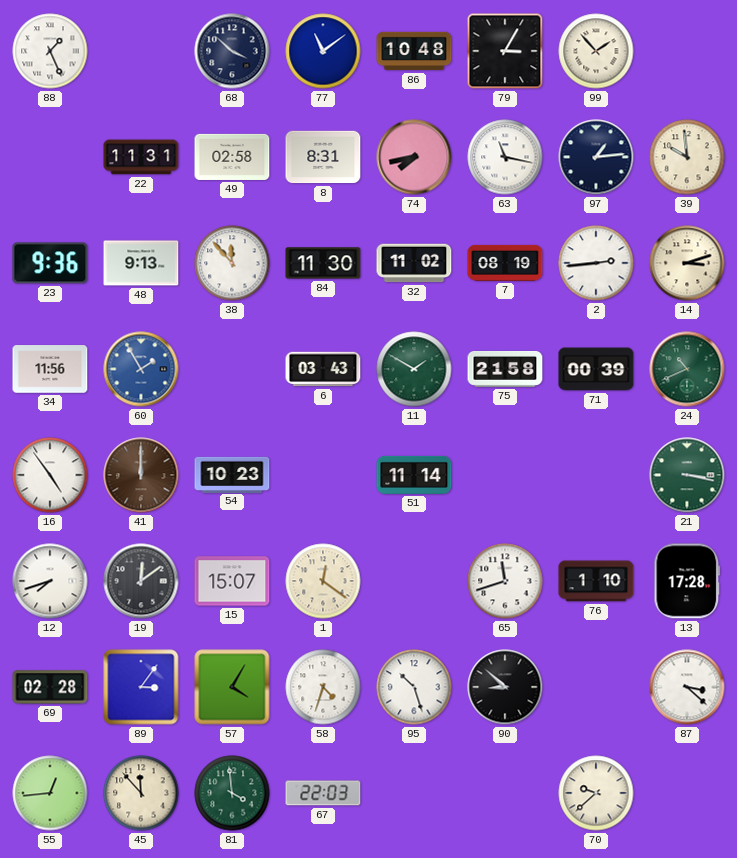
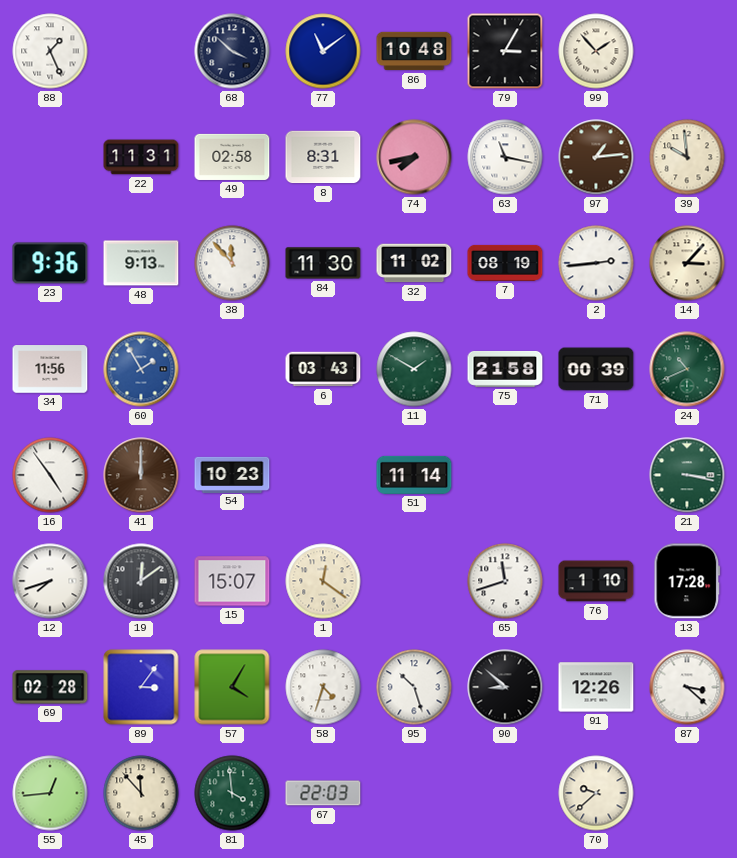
97 dial: navy -> brown
14: 3:12 -> 3:07
91: none -> 12:26
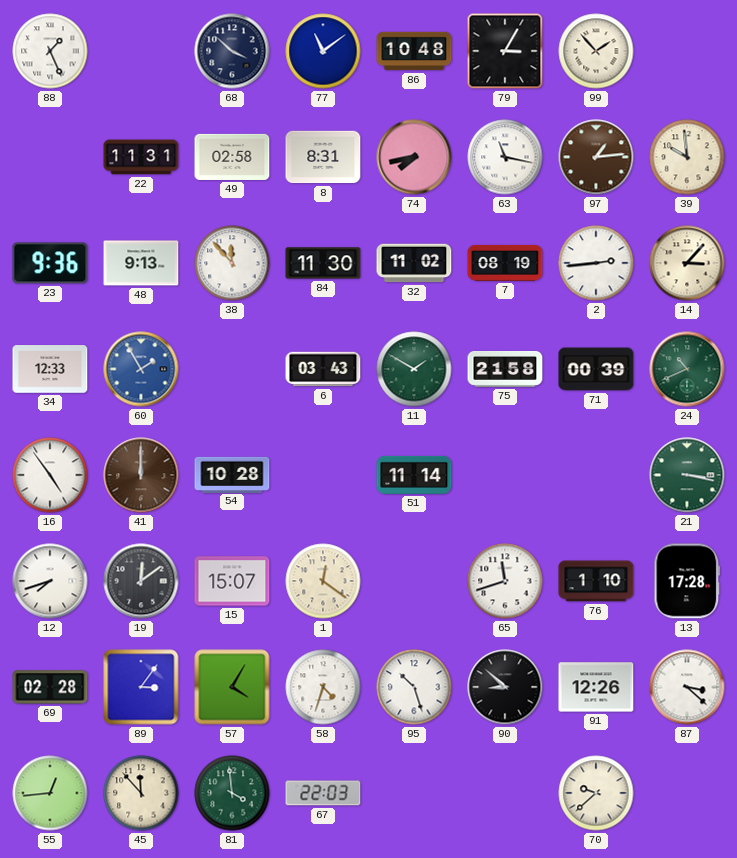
34: 11:56 -> 12:33
54: 10:23 -> 10:28
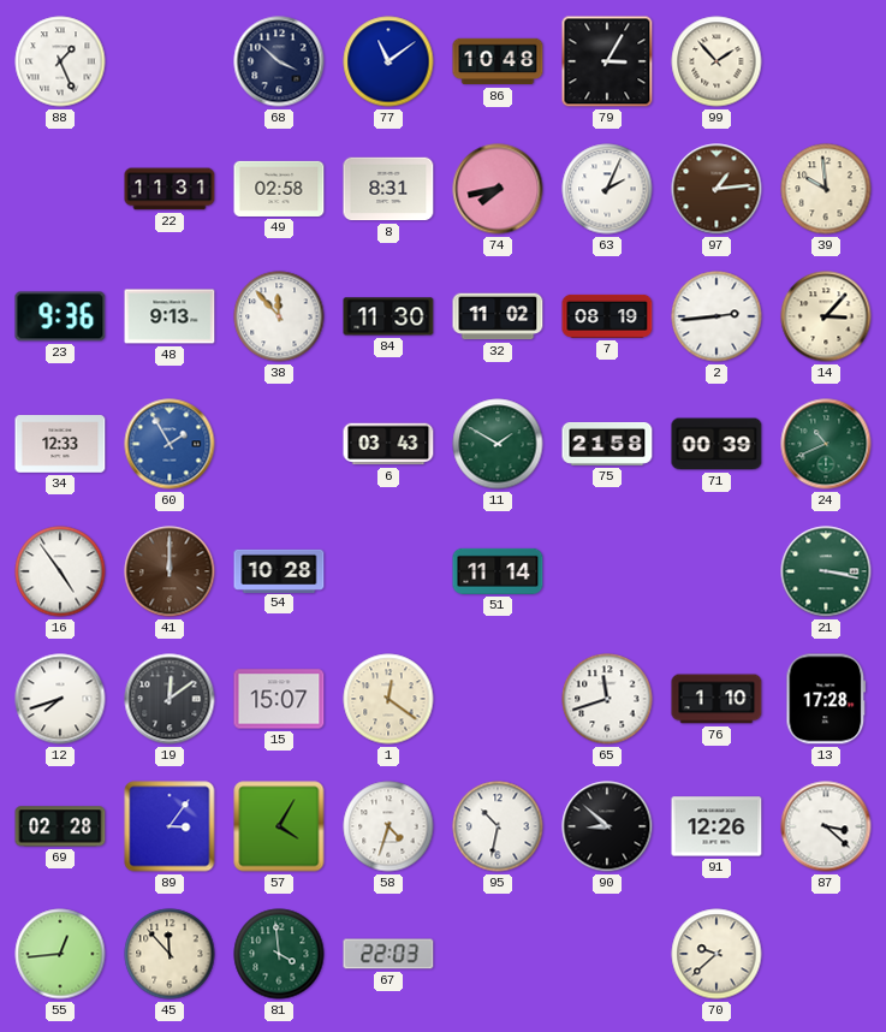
63: 11:17 -> 2:04
95: 10:27 -> 10:32
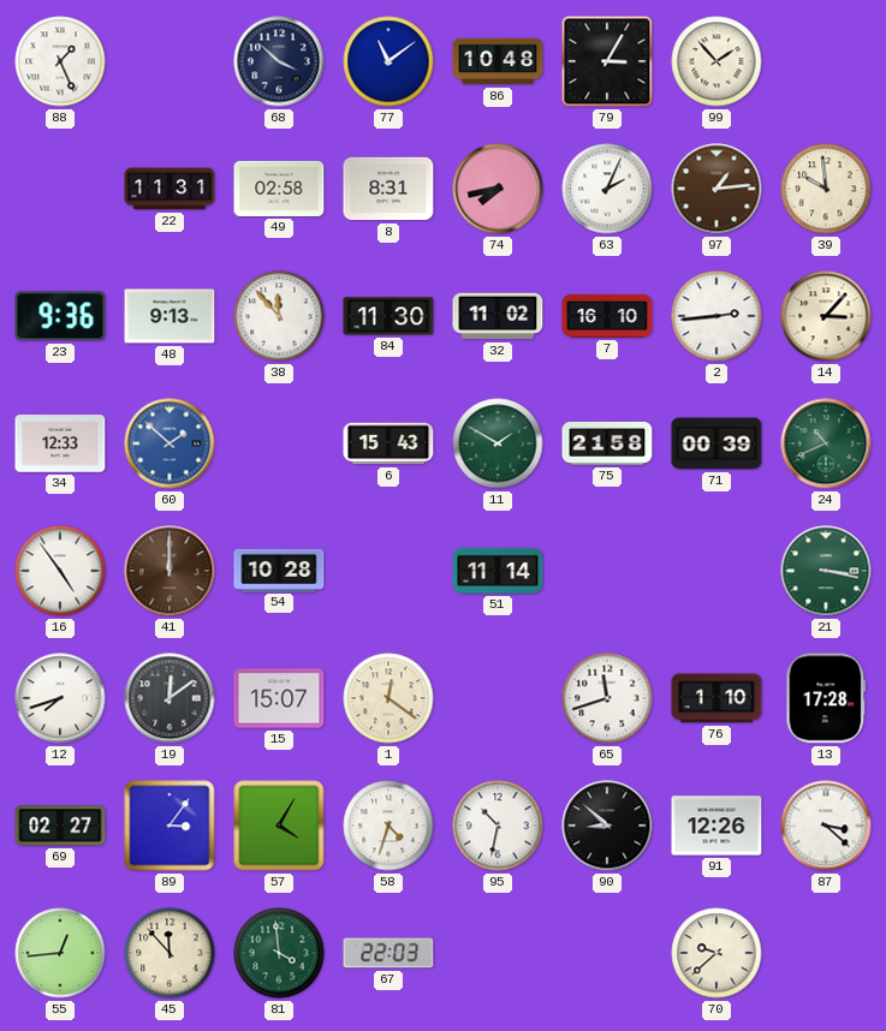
7: 08:19 -> 16:10
60: 1:55 -> 1:52
6: 03:43 -> 15:43
69: 02:28 -> 02:27
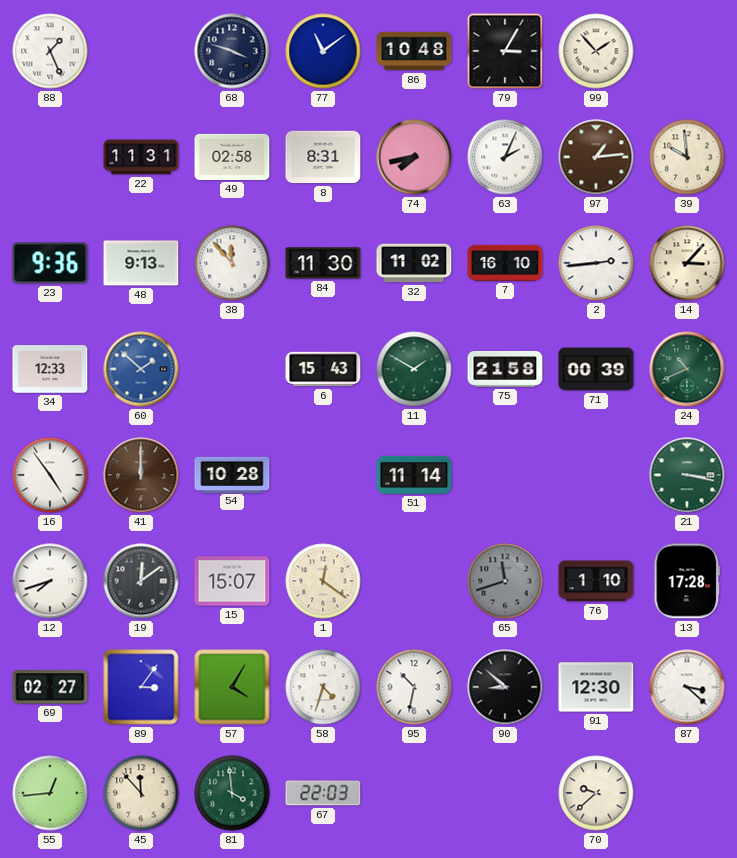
68: 3:52 -> 3:48
65 dial: white -> grey
91: 12:26 -> 12:30
